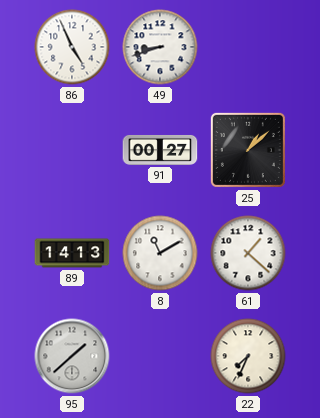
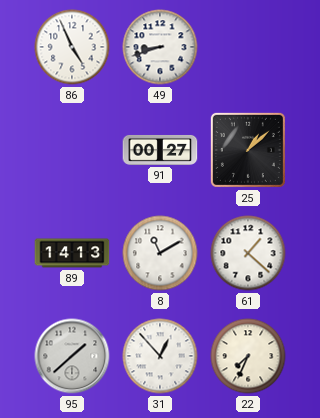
31: none -> 12:53
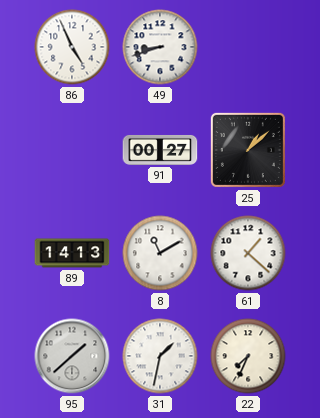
31: 12:53 -> 1:32
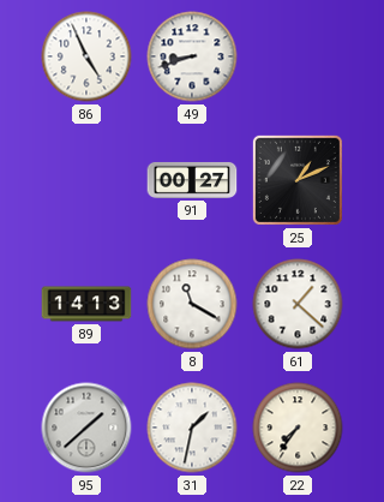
25: 1:08 -> 1:11
8: 11:10 -> 11:20
22: 7:34 -> 7:36
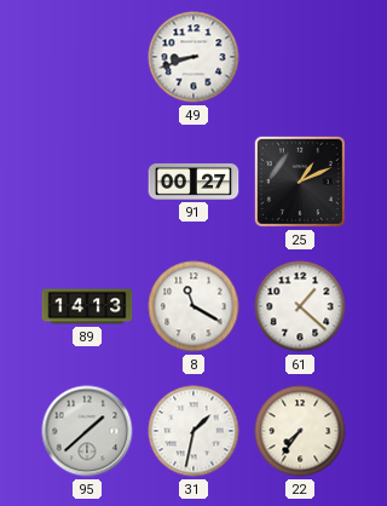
86: 4:56 -> none
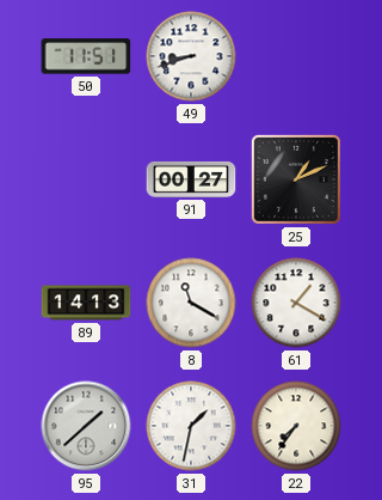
50: none -> 11:51
61: 1:22 -> 1:20
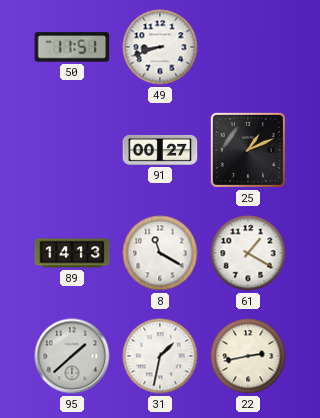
22: 7:36 -> 2:43
